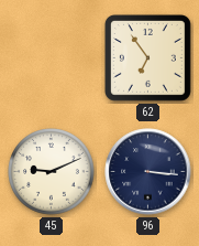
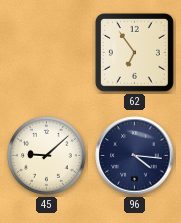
45: 9:11 -> 9:08
96: 3:16 -> 4:16
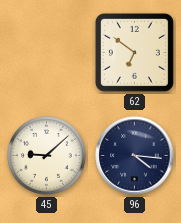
62: 6:54 -> 6:51
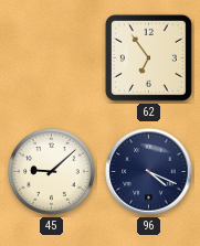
62: 6:51 -> 6:54
96: 4:16 -> 4:19
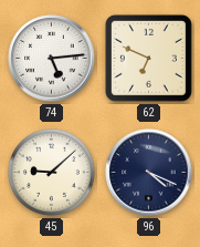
74: none -> 5:14
62: 6:54 -> 6:49
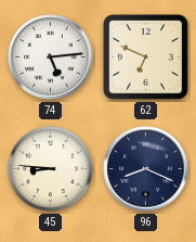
45: 9:08 -> 8:46
96: 4:19 -> 8:19
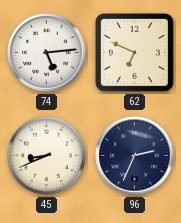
45: 8:46 -> 8:41
96: 8:19 -> 2:34
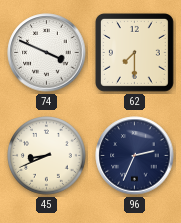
74: 5:14 -> 3:49
62: 6:49 -> 7:30
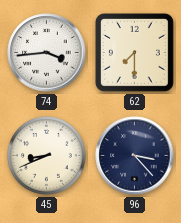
74: 3:49 -> 3:44
96: 2:34 -> 3:23
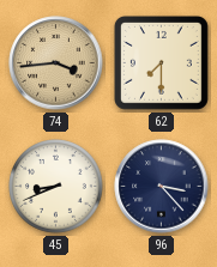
74 dial: white -> champagne
